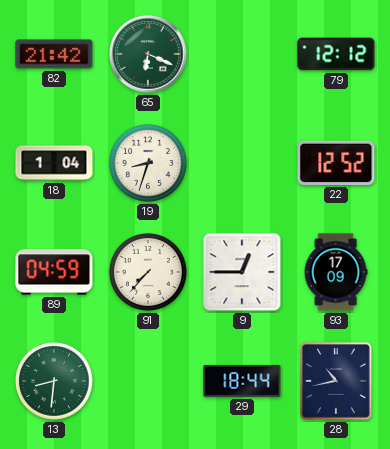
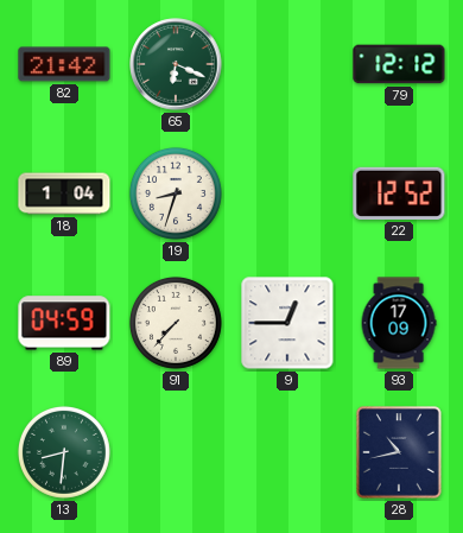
29: 18:44 -> none
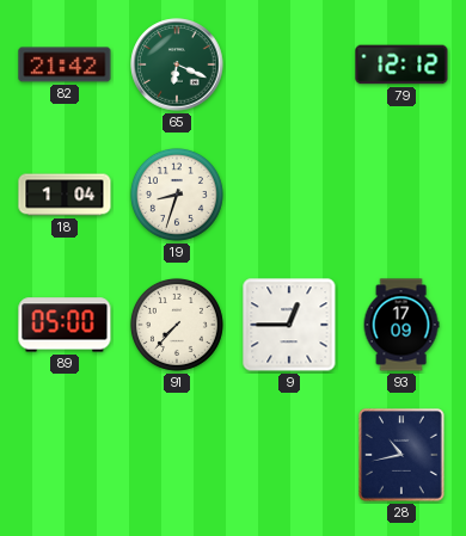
22: 12:52 -> none
89: 04:59 -> 05:00
13: 8:31 -> none
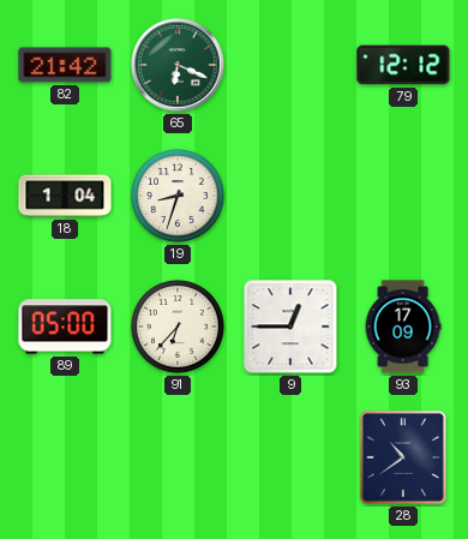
91: 7:37 -> 6:37
28: 10:43 -> 10:39
